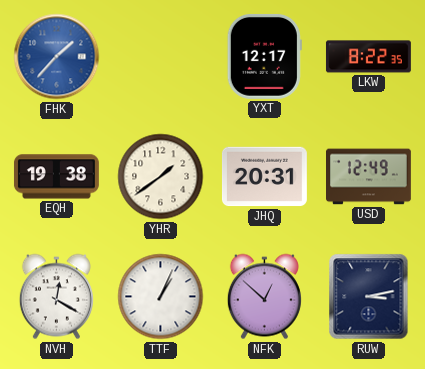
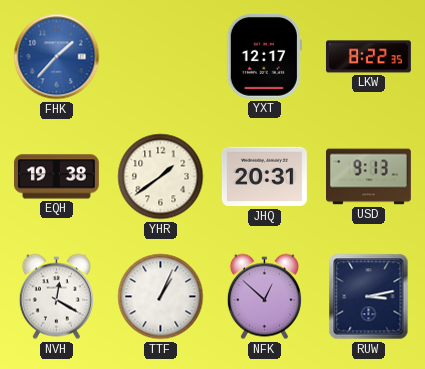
USD: 12:49 -> 9:13
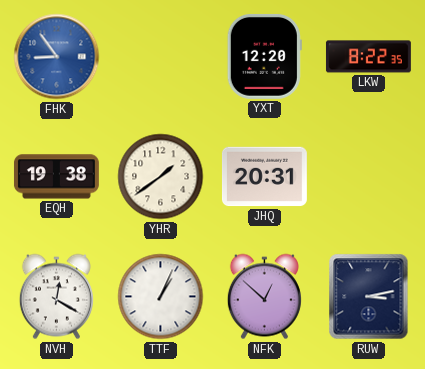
FHK: 1:37 -> 8:54
YXT: 12:17 -> 12:20
USD: 9:13 -> none
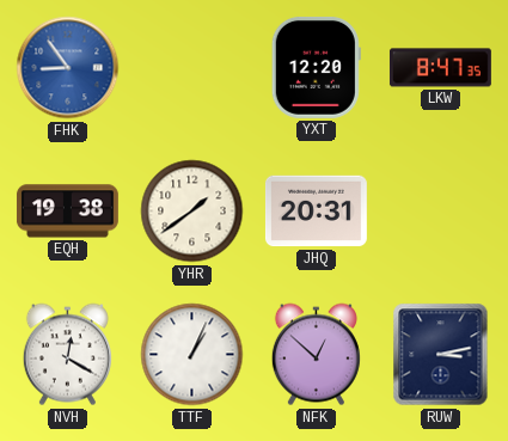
LKW: 8:22 -> 8:47
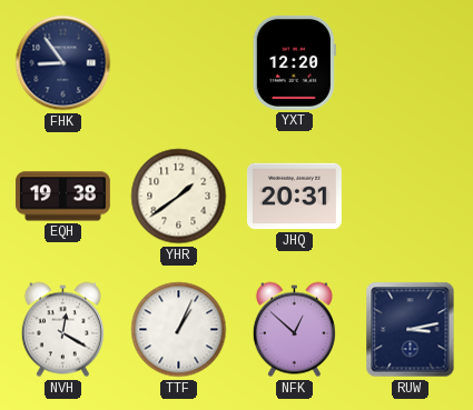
FHK dial: blue -> navy
LKW: 8:47 -> none
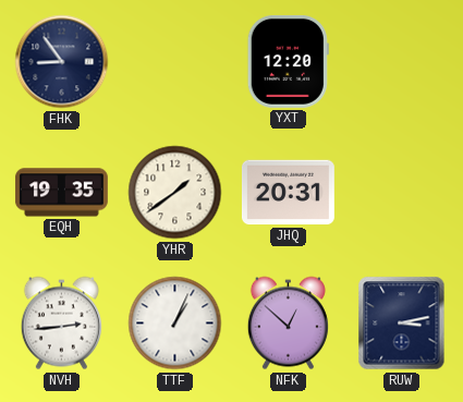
EQH: 19:38 -> 19:35
NVH: 12:20 -> 2:44
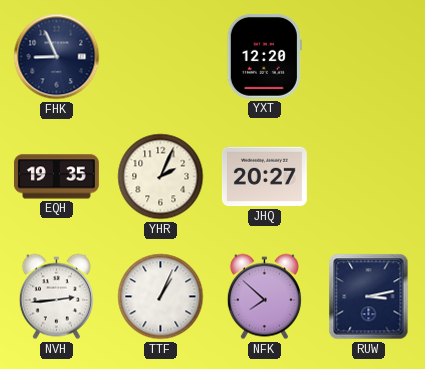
FHK: 8:54 -> 8:56
YHR: 1:39 -> 2:04
JHQ: 20:31 -> 20:27
NFK: 12:52 -> 7:52
